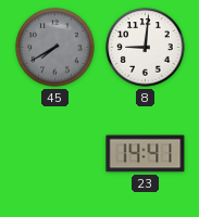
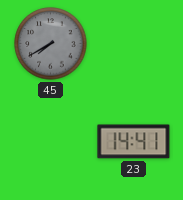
8: 9:01 -> none
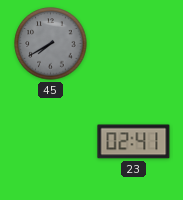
23: 14:41 -> 02:41
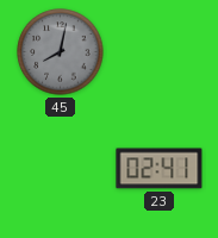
45: 7:40 -> 8:02
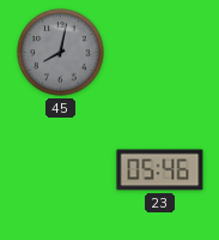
23: 02:41 -> 05:46
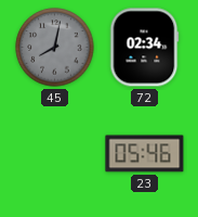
72: none -> 02:34
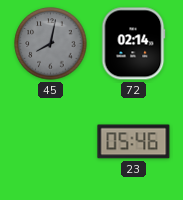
72: 02:34 -> 02:14
